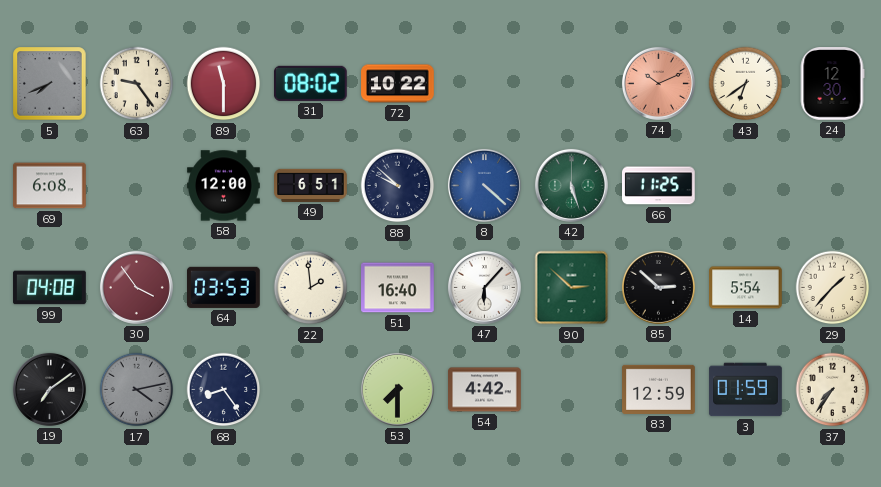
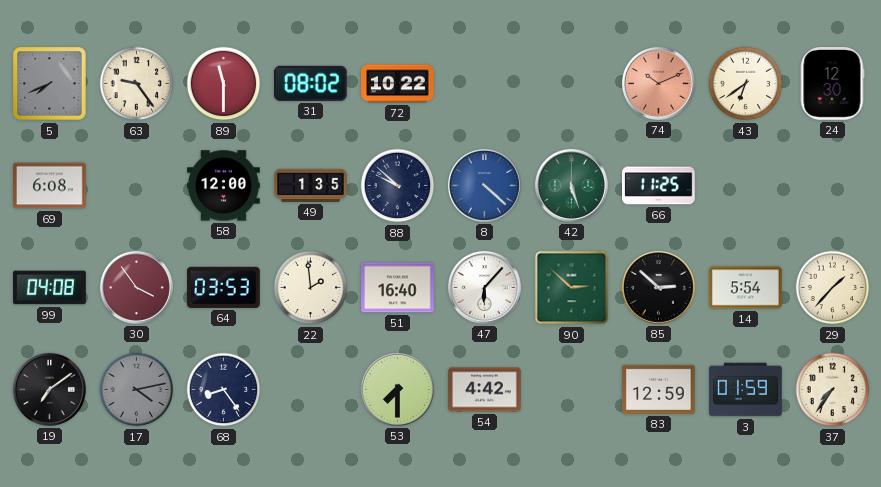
49: 6:51 -> 1:35
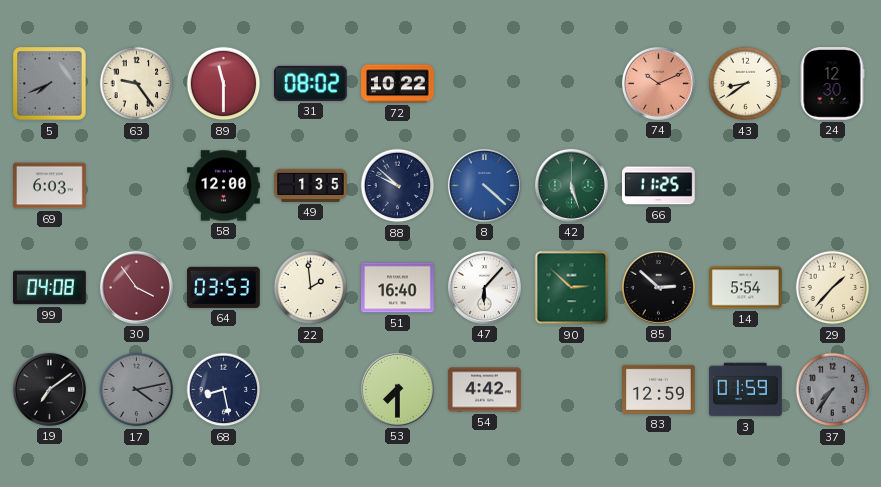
43: 6:39 -> 8:39
69: 6:08 -> 6:03
68: 8:24 -> 8:28
37 dial: cream -> grey
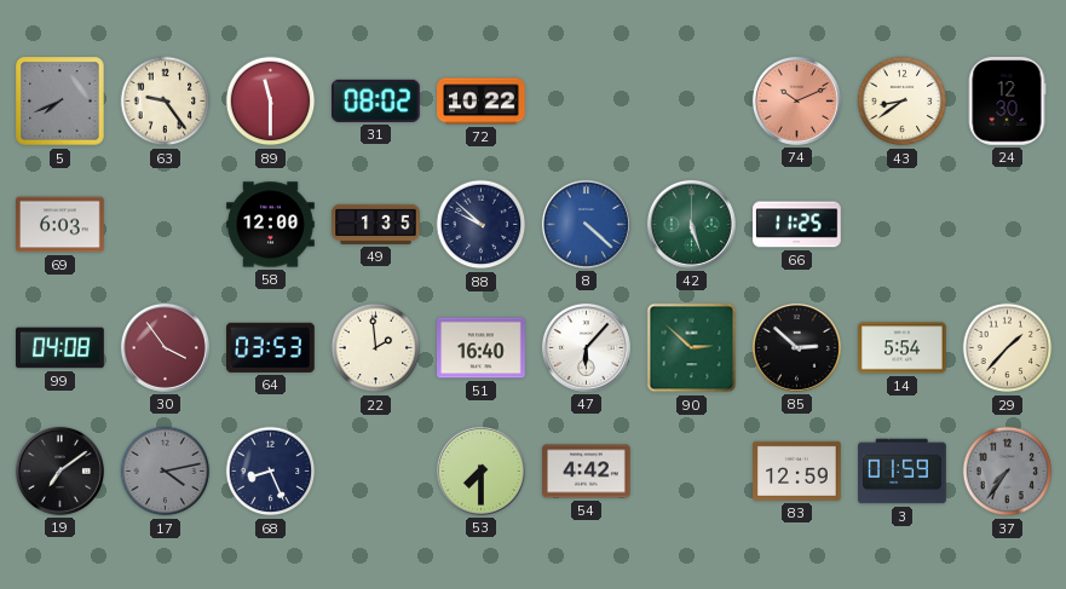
68: 8:28 -> 8:26
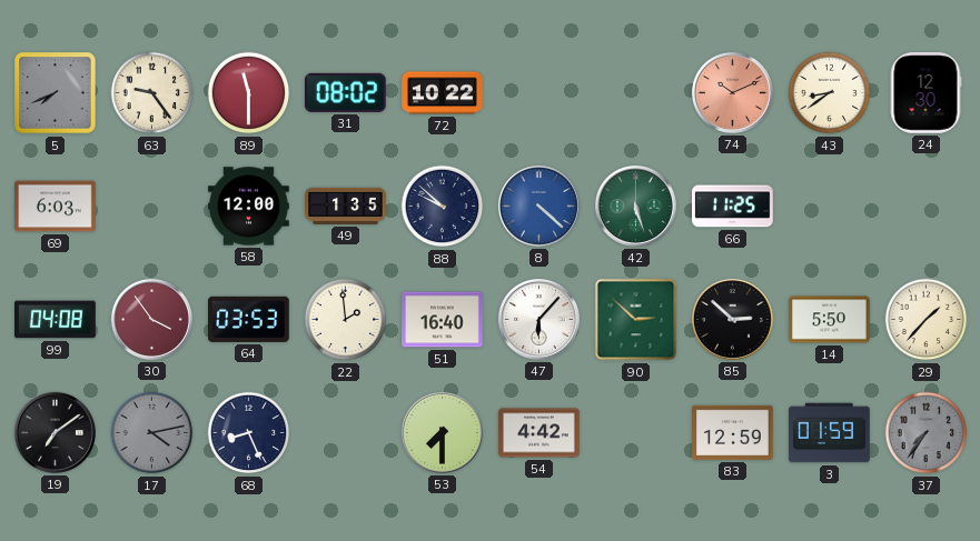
14: 5:54 -> 5:50
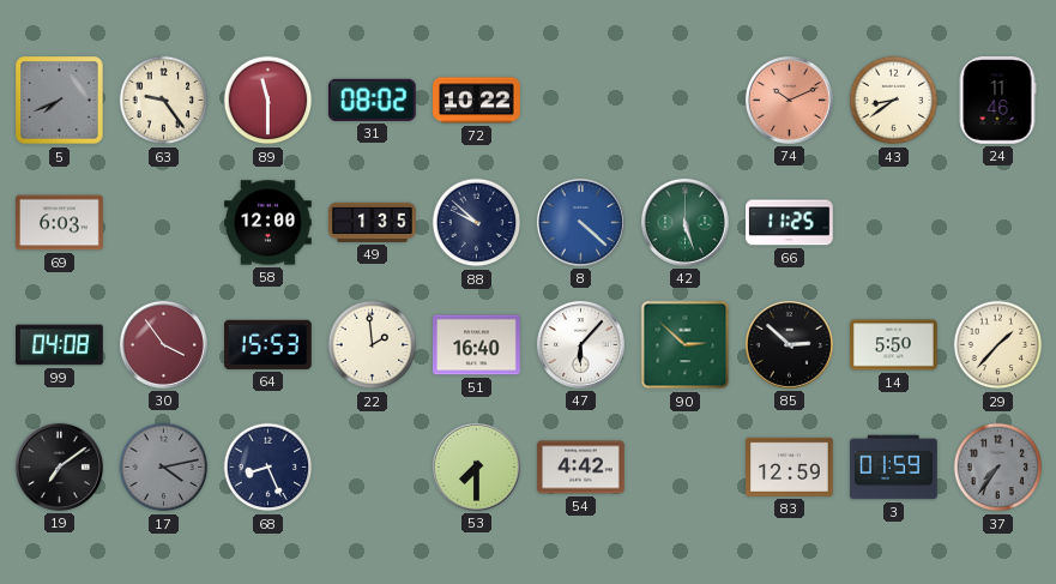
24: 12:30 -> 11:46
64: 03:53 -> 15:53
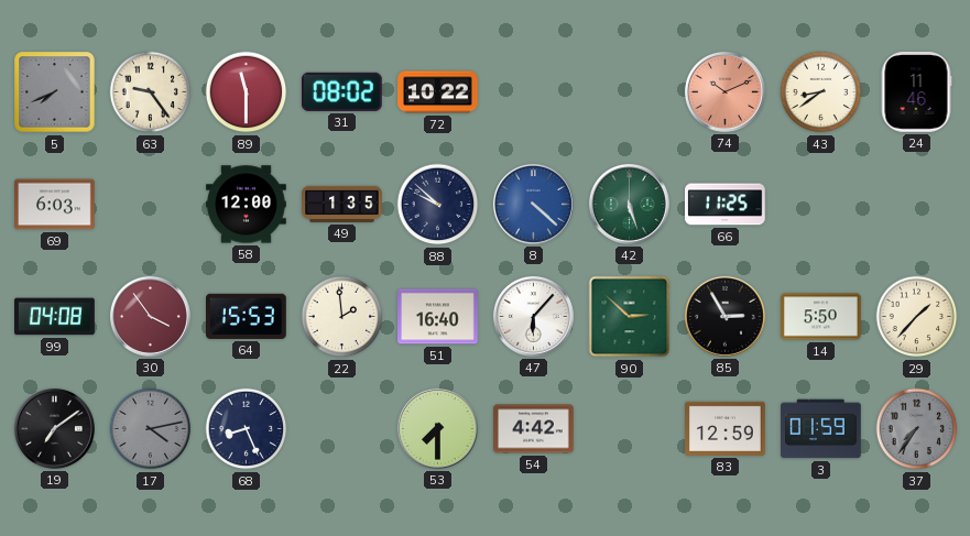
85: 2:52 -> 2:55
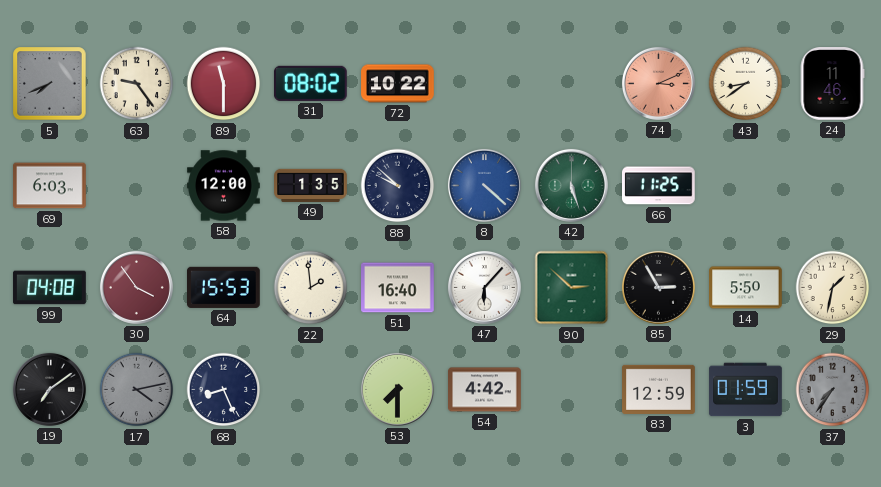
74: 10:11 -> 3:11
29: 1:37 -> 1:32
